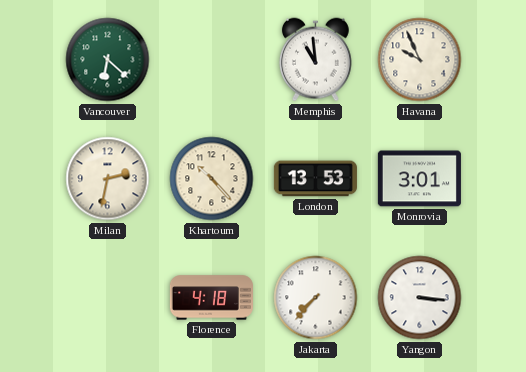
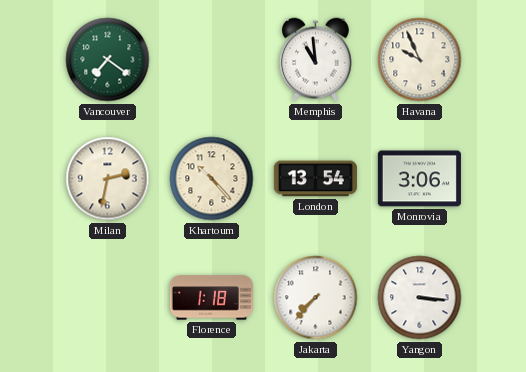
Vancouver: 6:22 -> 7:21
London: 13:53 -> 13:54
Monrovia: 3:01 -> 3:06
Florence: 4:18 -> 1:18
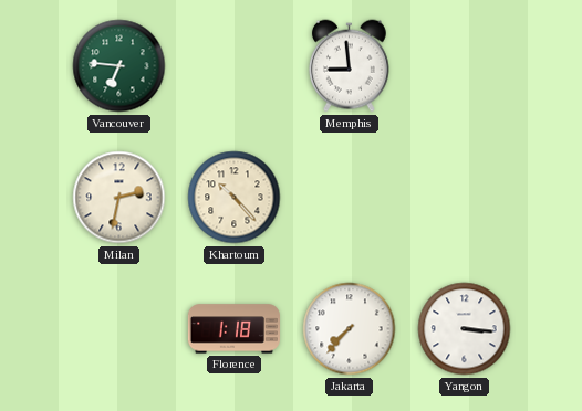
Vancouver: 7:21 -> 6:46
Memphis: 10:59 -> 8:59
Havana: 9:56 -> none
London: 13:54 -> none
Monrovia: 3:06 -> none
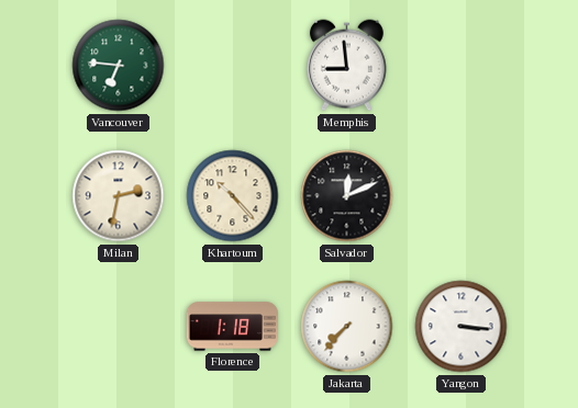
Salvador: none -> 12:11
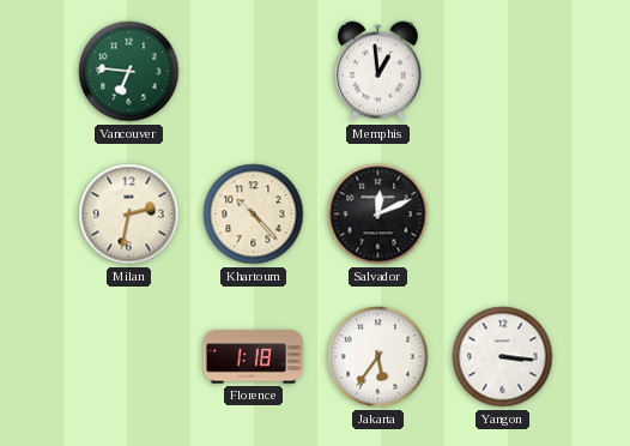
Memphis: 8:59 -> 12:59
Jakarta: 7:37 -> 5:36
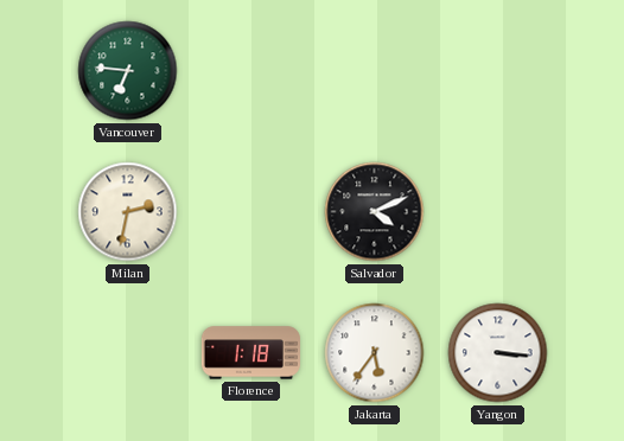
Memphis: 12:59 -> none
Khartoum: 10:23 -> none
Salvador: 12:11 -> 4:11
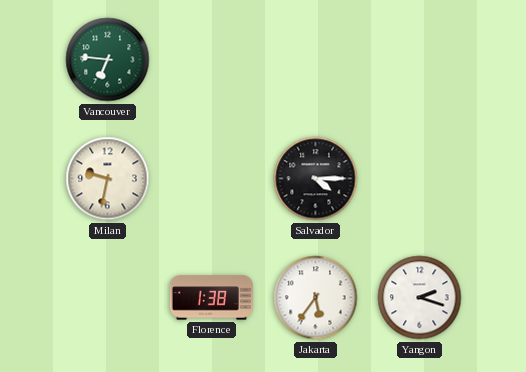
Milan: 2:32 -> 9:32
Salvador: 4:11 -> 4:15
Florence: 1:18 -> 1:38
Yangon: 3:16 -> 2:18
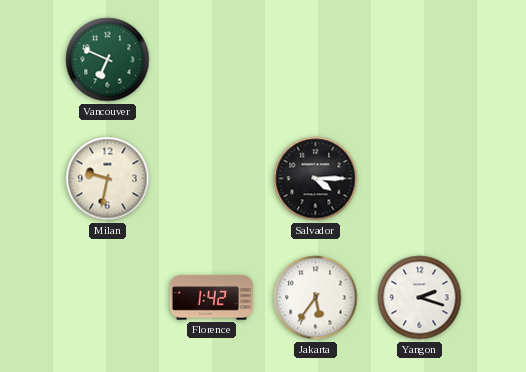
Vancouver: 6:46 -> 6:49
Florence: 1:38 -> 1:42
